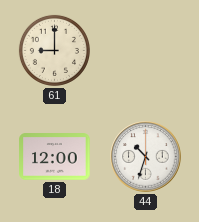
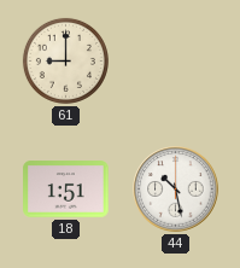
18: 12:00 -> 1:51
44: 10:33 -> 10:28
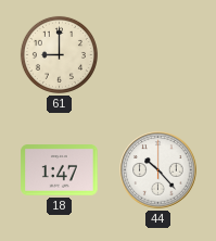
18: 1:51 -> 1:47
44: 10:28 -> 10:23
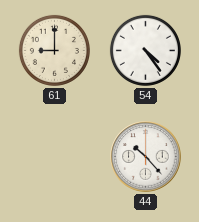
54: none -> 4:24
18: 1:47 -> none
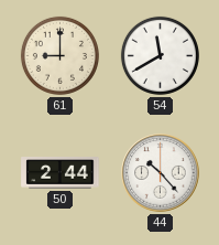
54: 4:24 -> 11:40
50: none -> 2:44
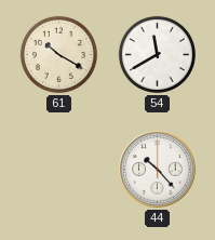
61: 9:00 -> 10:20
50: 2:44 -> none
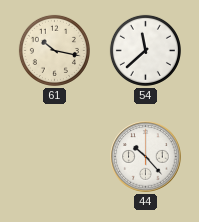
61: 10:20 -> 10:17
54: 11:40 -> 11:38
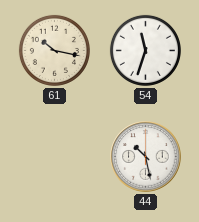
54: 11:38 -> 11:33
44: 10:23 -> 10:28
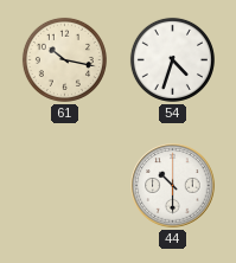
54: 11:33 -> 4:33
44: 10:28 -> 10:30
